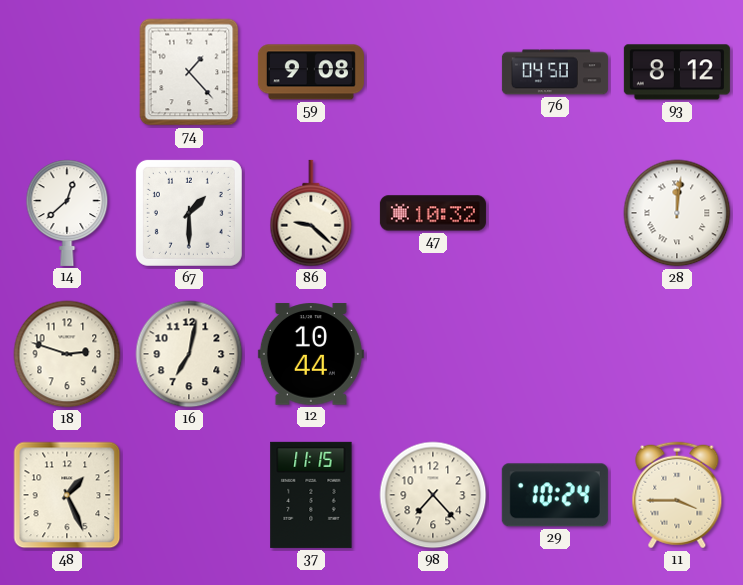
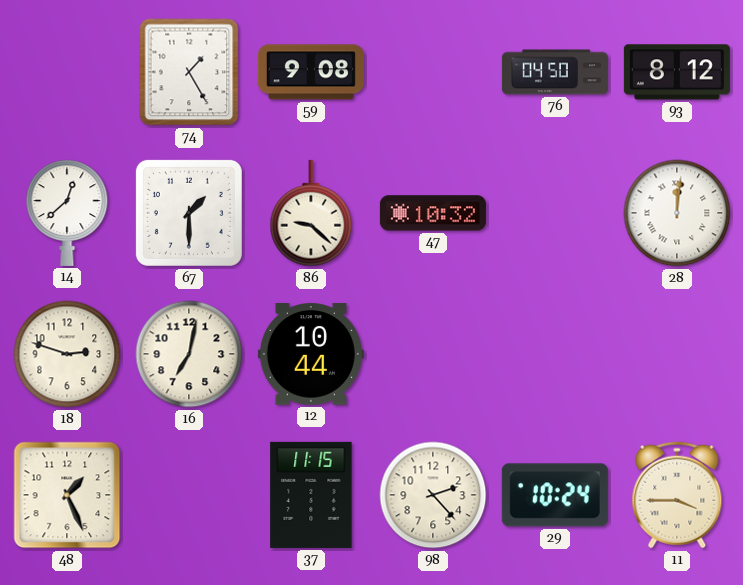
74: 1:23 -> 1:25
98: 7:23 -> 2:23
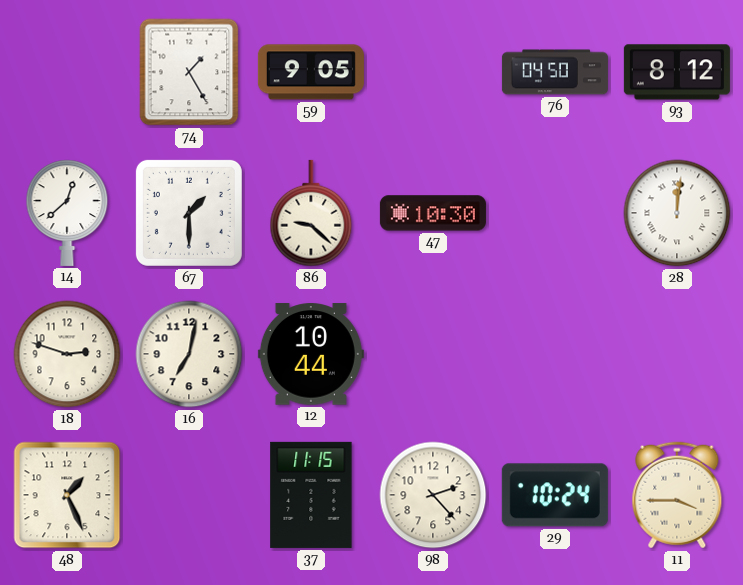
59: 9:08 -> 9:05
47: 10:32 -> 10:30
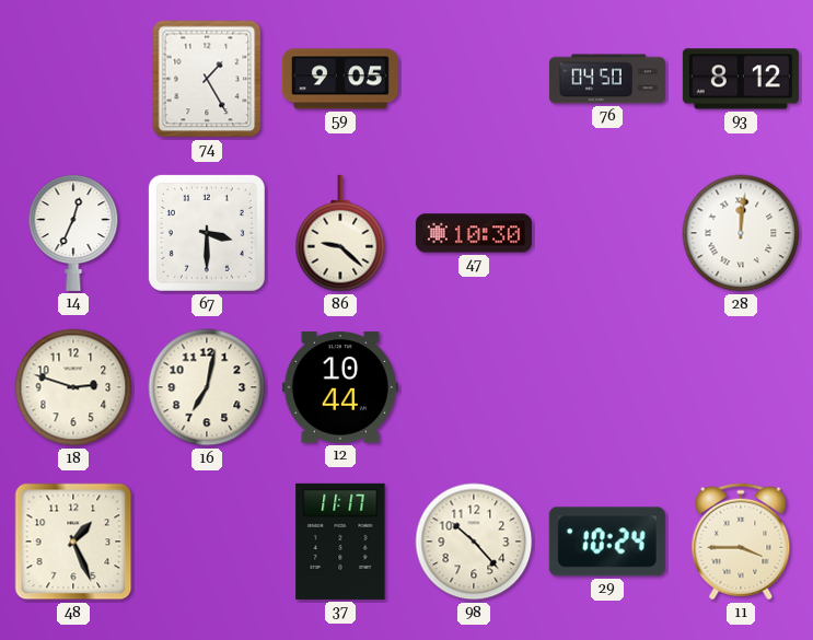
14: 12:38 -> 12:34
67: 1:30 -> 3:30
37: 11:15 -> 11:17
98: 2:23 -> 10:23
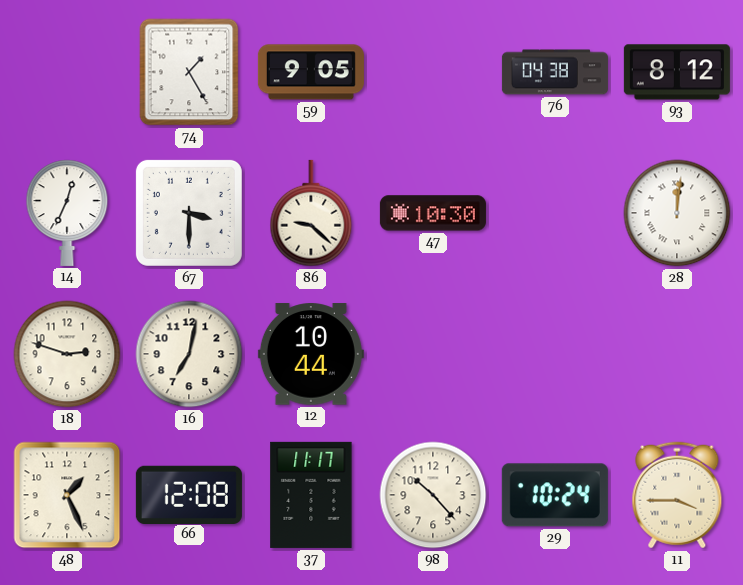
76: 04:50 -> 04:38
66: none -> 12:08
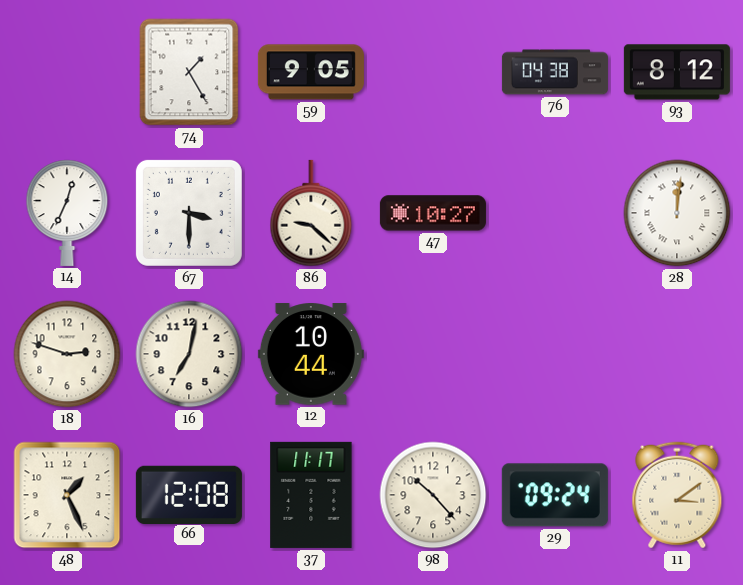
47: 10:30 -> 10:27
29: 10:24 -> 09:24
11: 3:45 -> 3:09
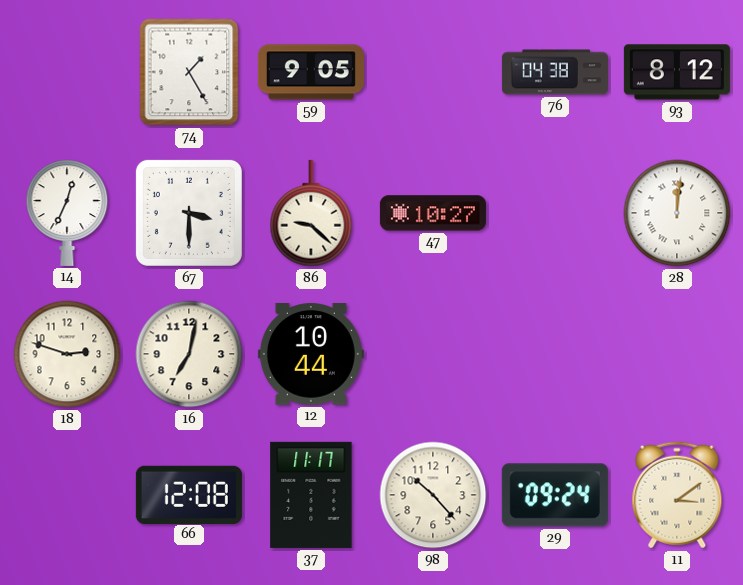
48: 1:26 -> none
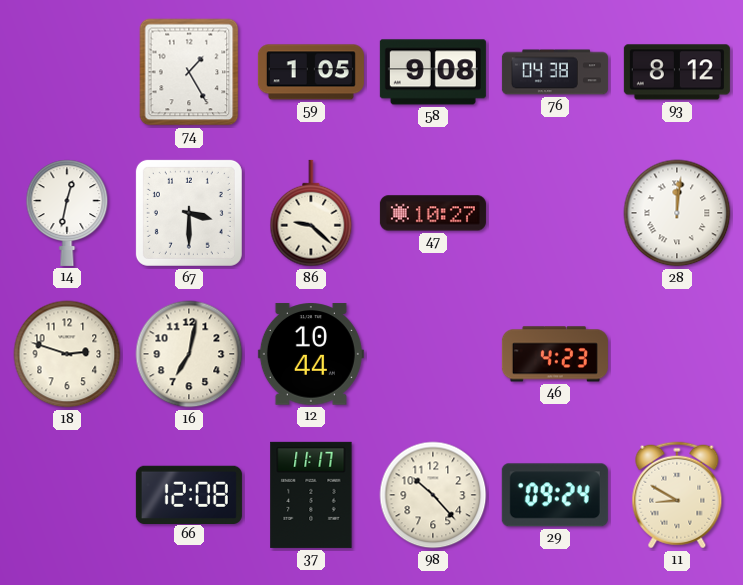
59: 9:05 -> 1:05
58: none -> 9:08
14: 12:34 -> 12:32
46: none -> 4:23
11: 3:09 -> 8:50
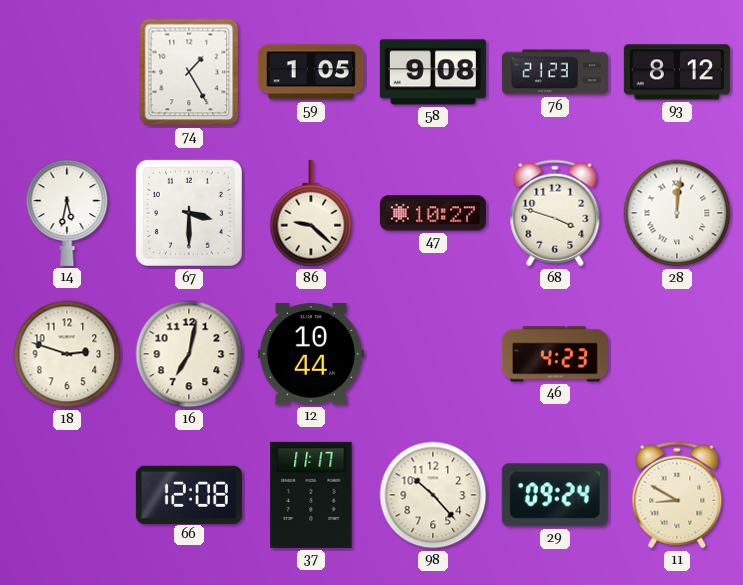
76: 04:38 -> 21:23
14: 12:32 -> 5:32
68: none -> 3:48
